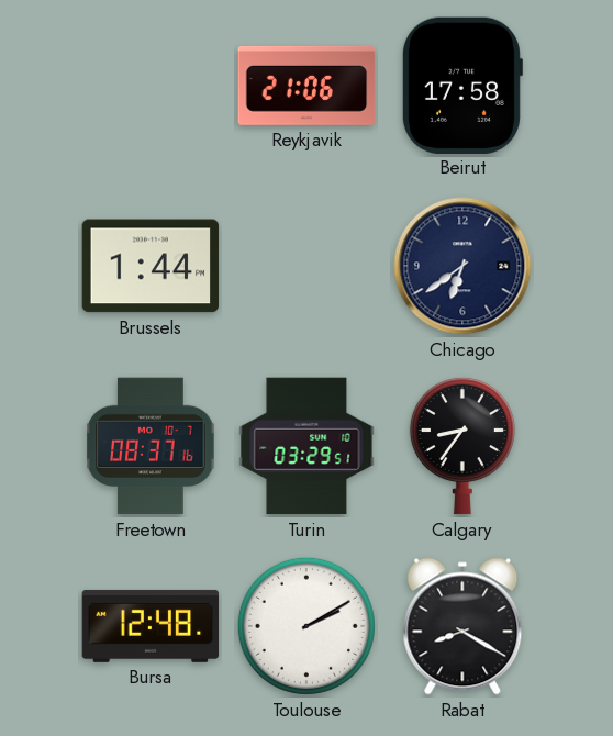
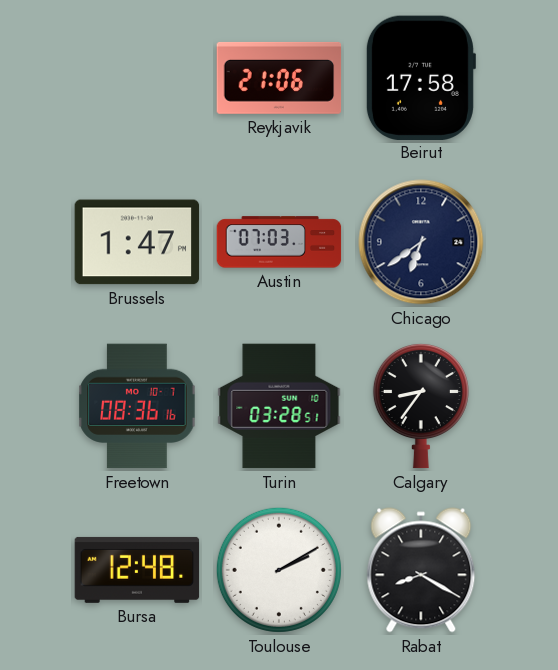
Brussels: 1:44 -> 1:47
Austin: none -> 07:03
Freetown: 08:37 -> 08:36
Turin: 03:29 -> 03:28
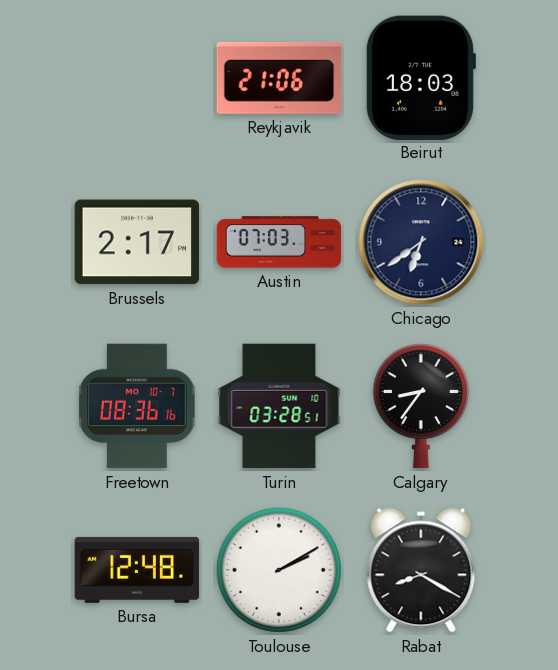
Beirut: 17:58 -> 18:03
Brussels: 1:47 -> 2:17
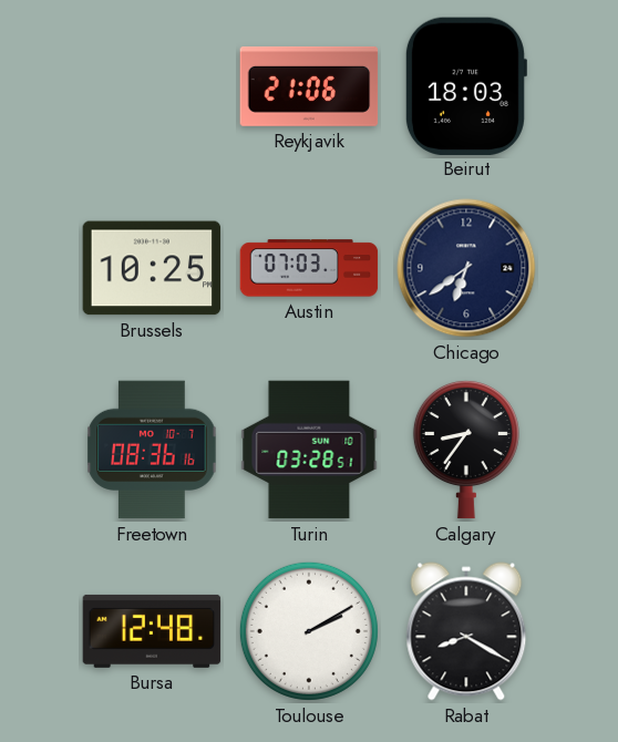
Brussels: 2:17 -> 10:25
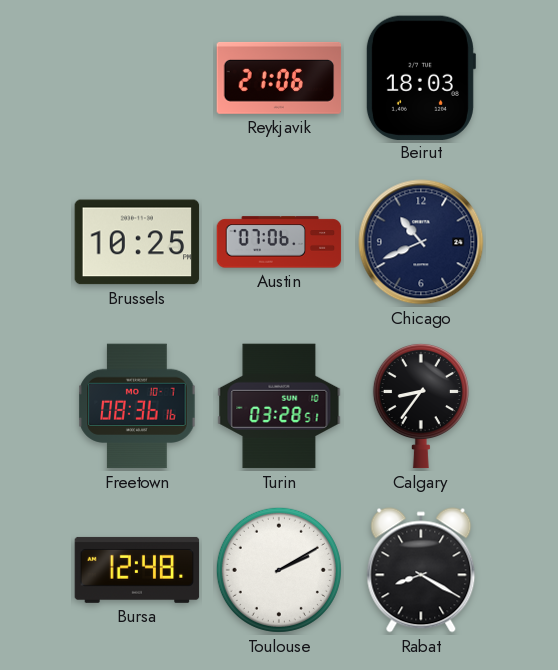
Austin: 07:03 -> 07:06
Chicago: 6:39 -> 10:41
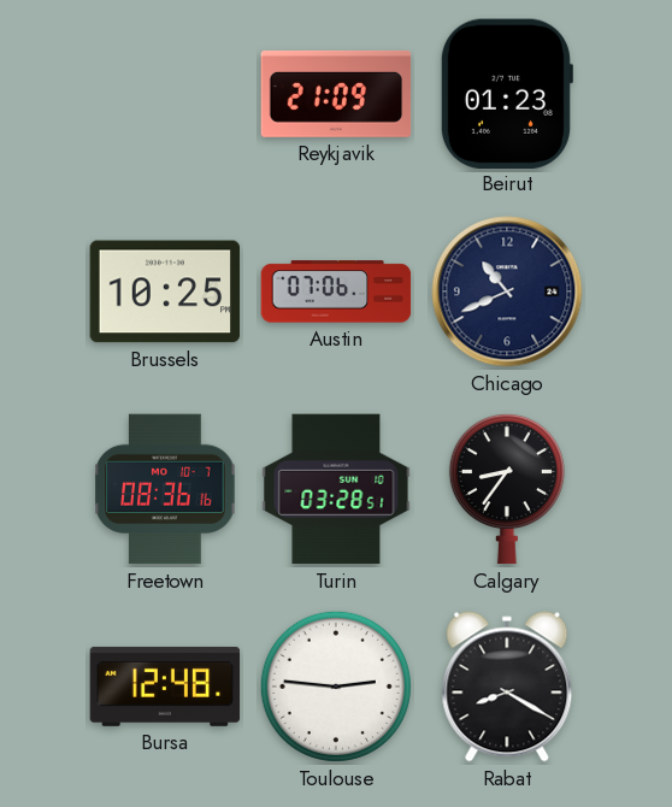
Reykjavik: 21:06 -> 21:09
Beirut: 18:03 -> 01:23
Toulouse: 2:10 -> 2:46
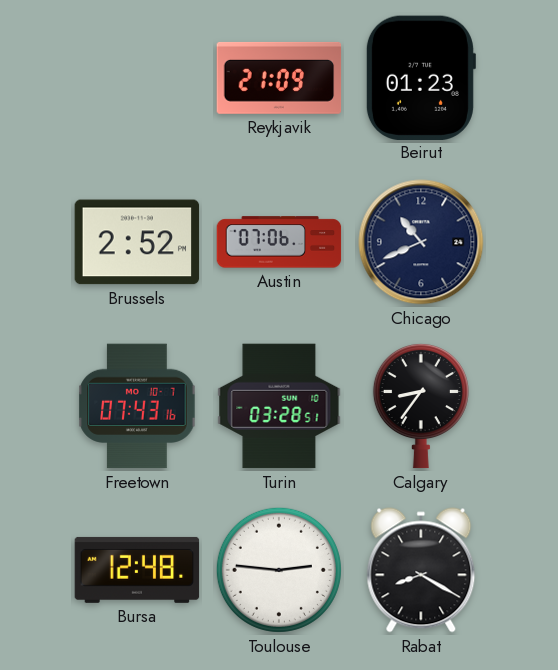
Brussels: 10:25 -> 2:52
Freetown: 08:36 -> 07:43
